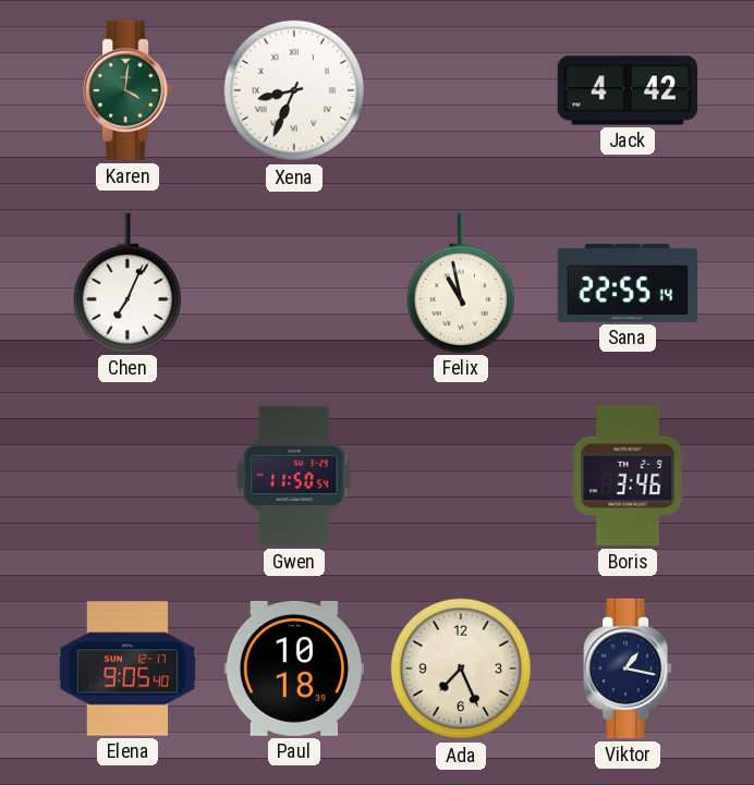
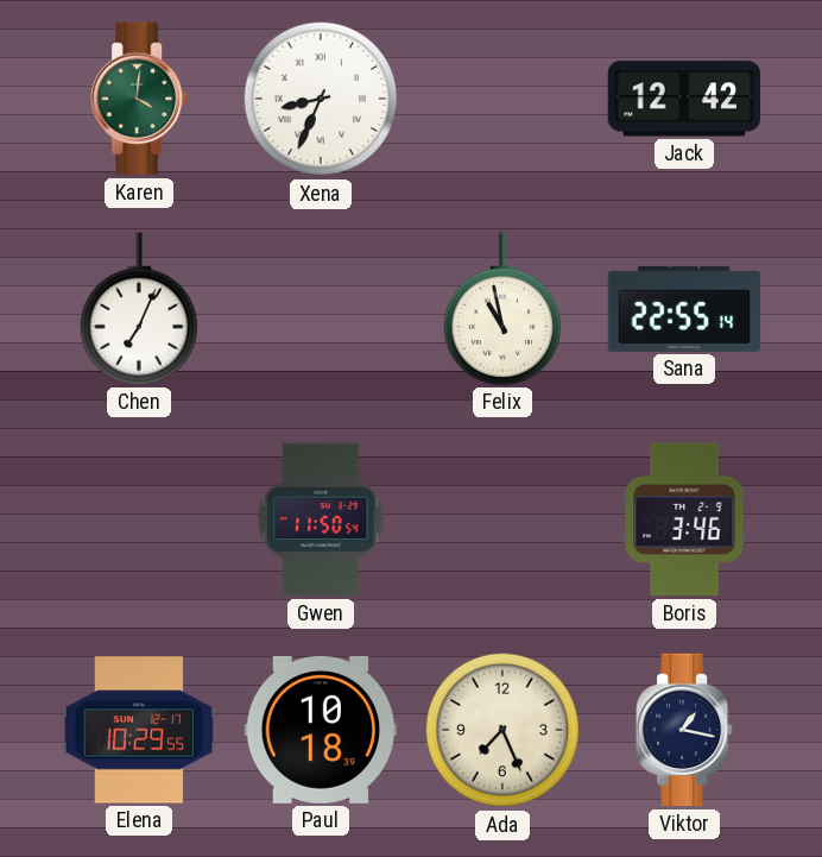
Jack: 4:42 -> 12:42
Elena: 9:05 -> 10:29
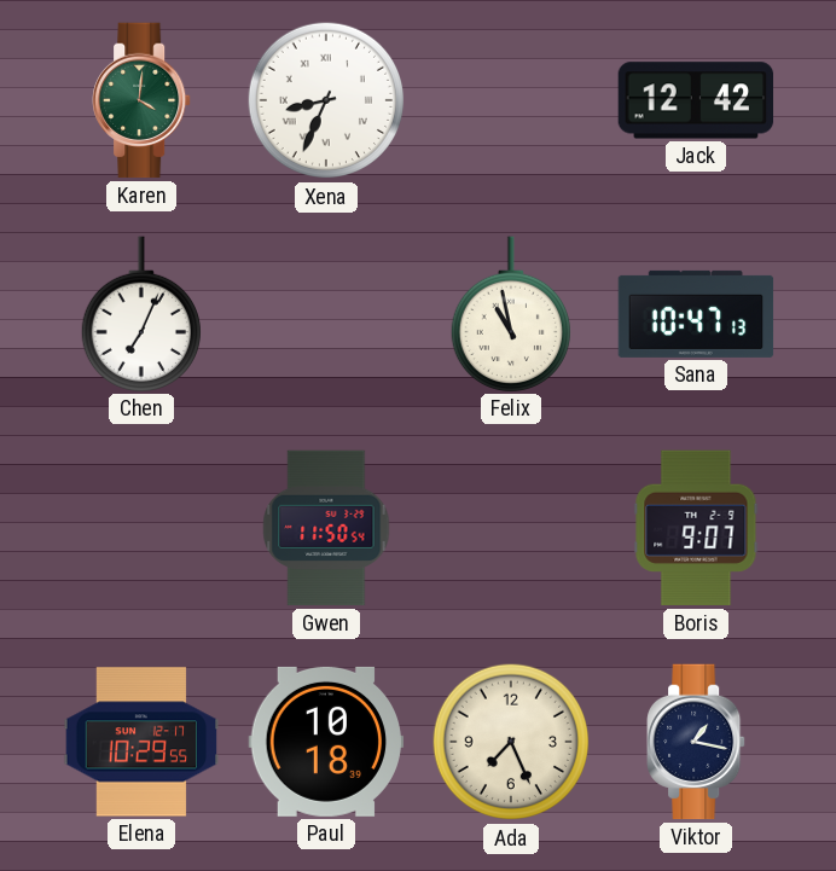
Sana: 22:55 -> 10:47
Boris: 3:46 -> 9:07
